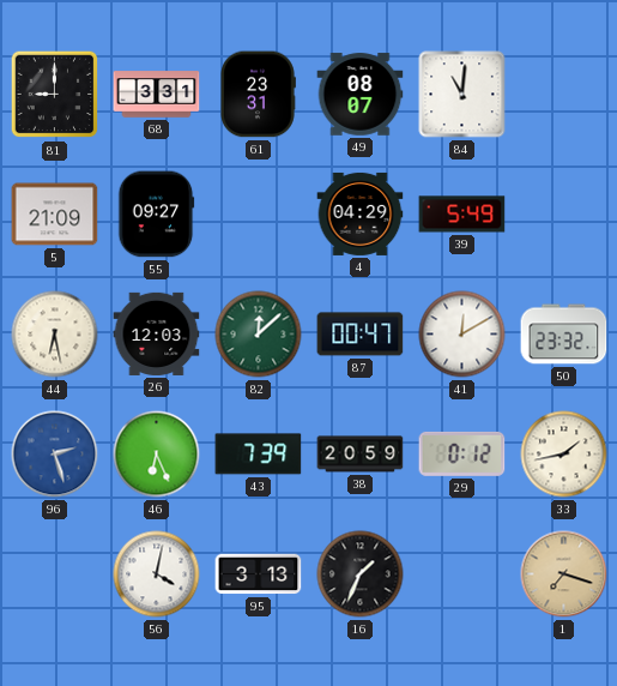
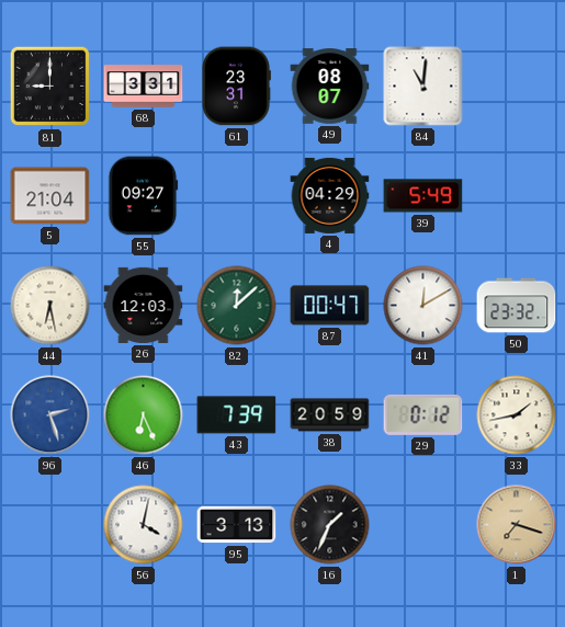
5: 21:09 -> 21:04
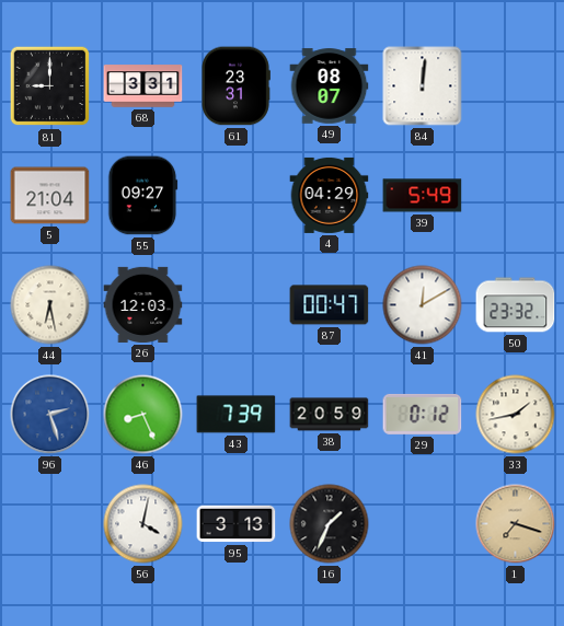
84: 11:01 -> 12:01
82: 12:08 -> none
46: 6:26 -> 8:26
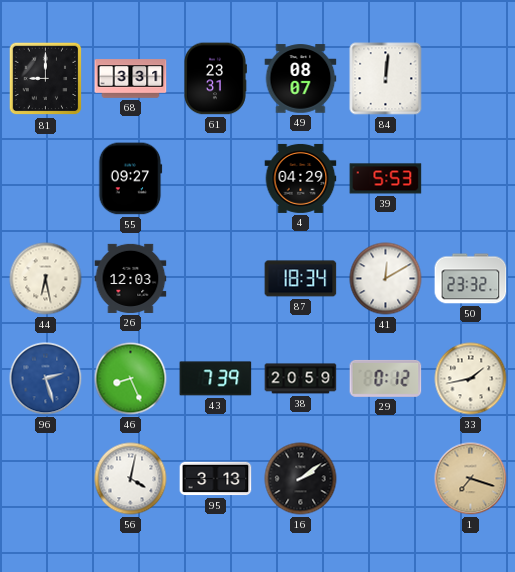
5: 21:04 -> none
39: 5:49 -> 5:53
87: 00:47 -> 18:34
16: 1:34 -> 2:09
